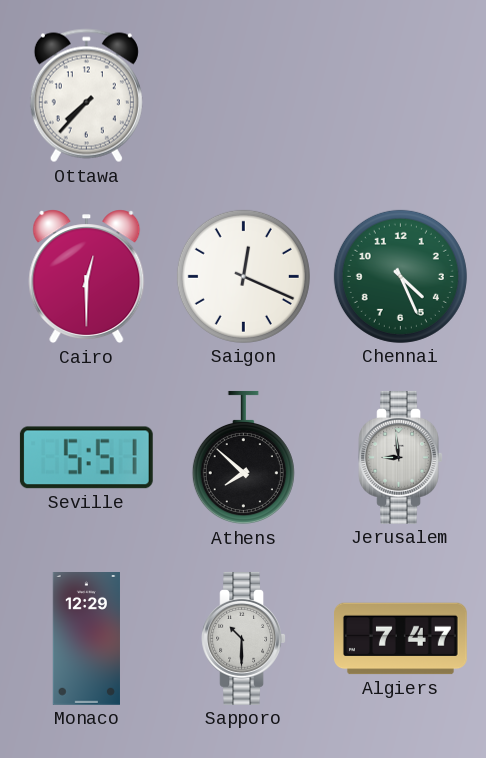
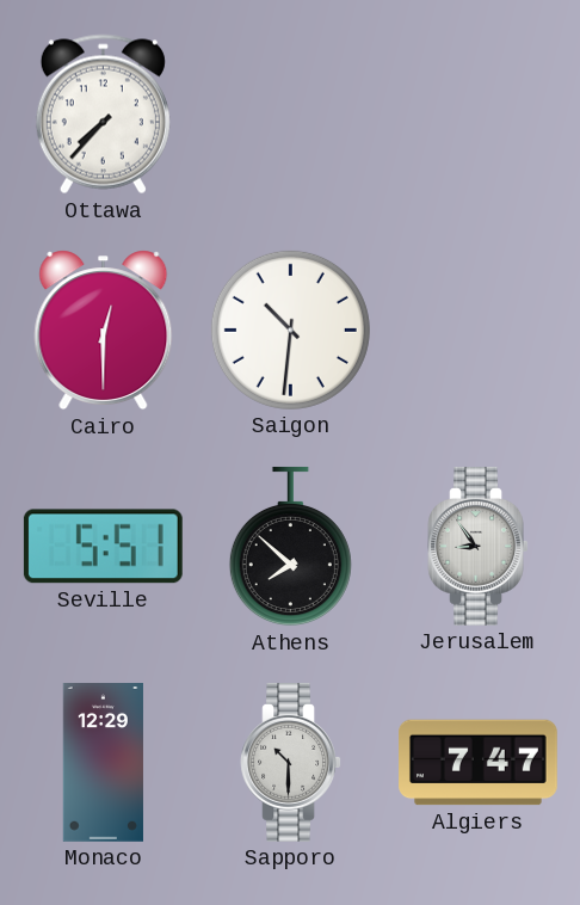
Saigon: 12:19 -> 10:31
Chennai: 4:26 -> none
Jerusalem: 8:59 -> 8:54
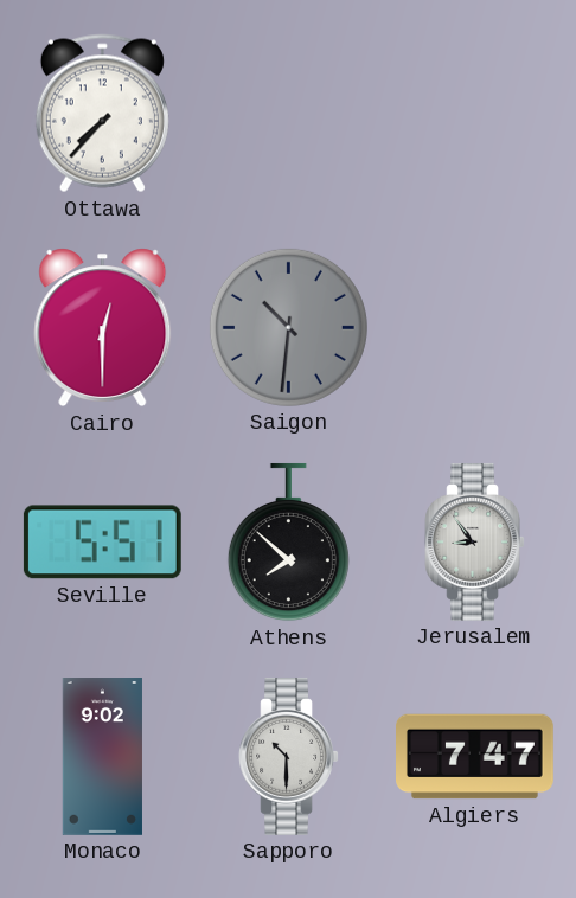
Saigon dial: white -> grey
Monaco: 12:29 -> 9:02
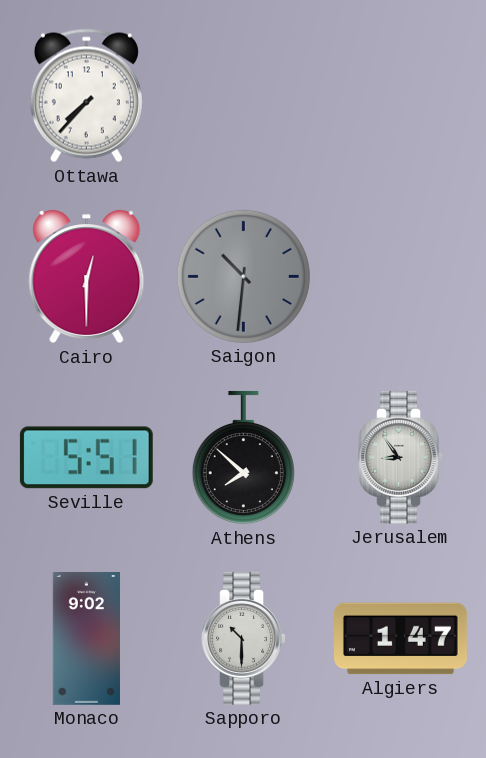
Algiers: 7:47 -> 1:47
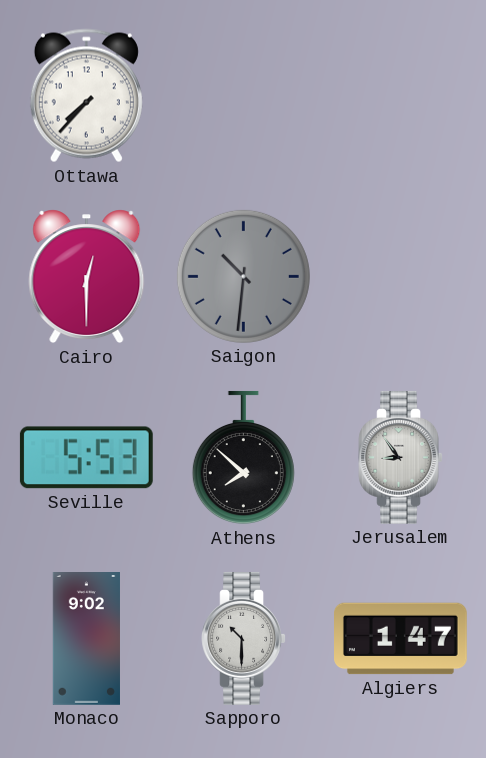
Seville: 5:51 -> 5:53
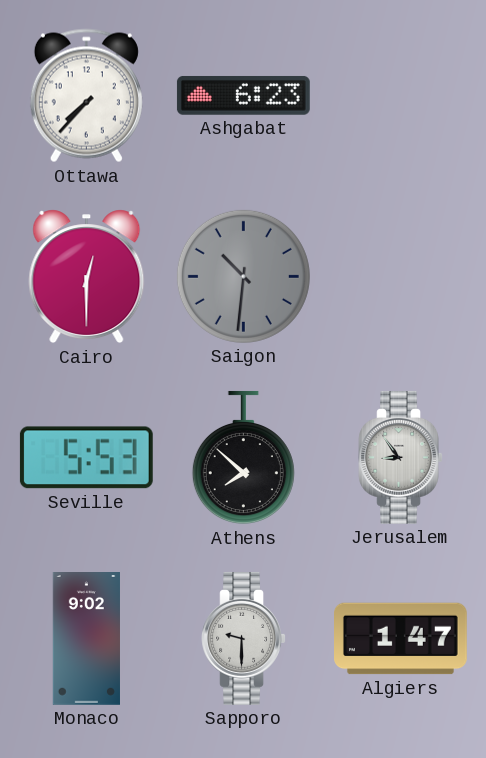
Ashgabat: none -> 6:23
Sapporo: 10:30 -> 9:30
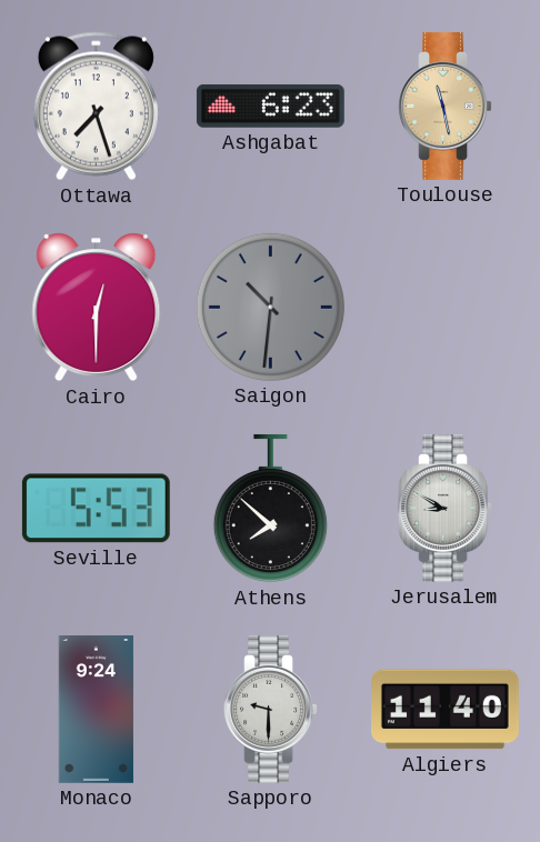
Ottawa: 7:37 -> 7:27
Toulouse: none -> 11:28
Jerusalem: 8:54 -> 8:50
Monaco: 9:02 -> 9:24
Algiers: 1:47 -> 11:40
